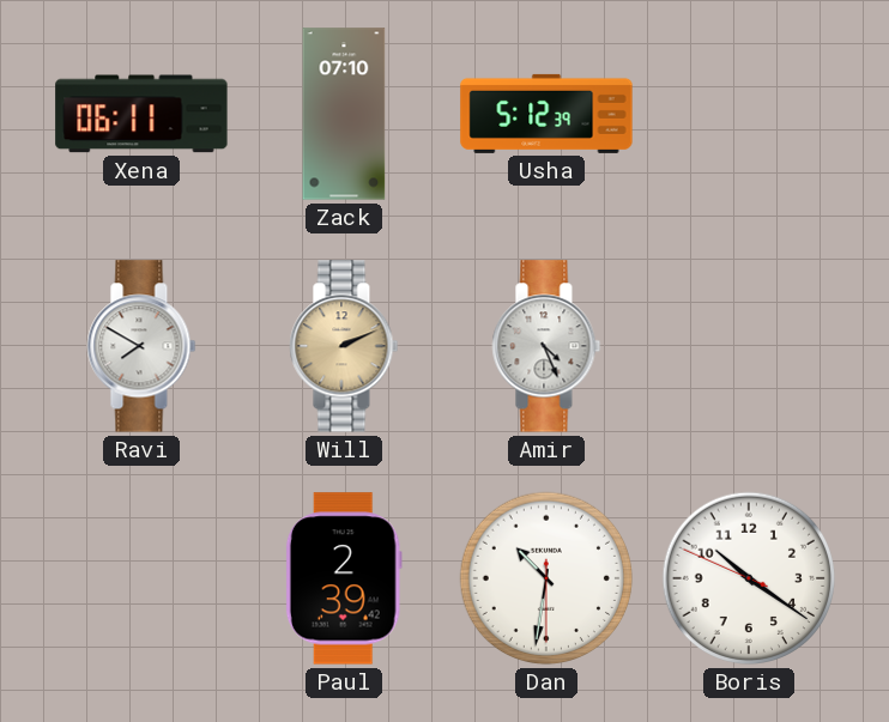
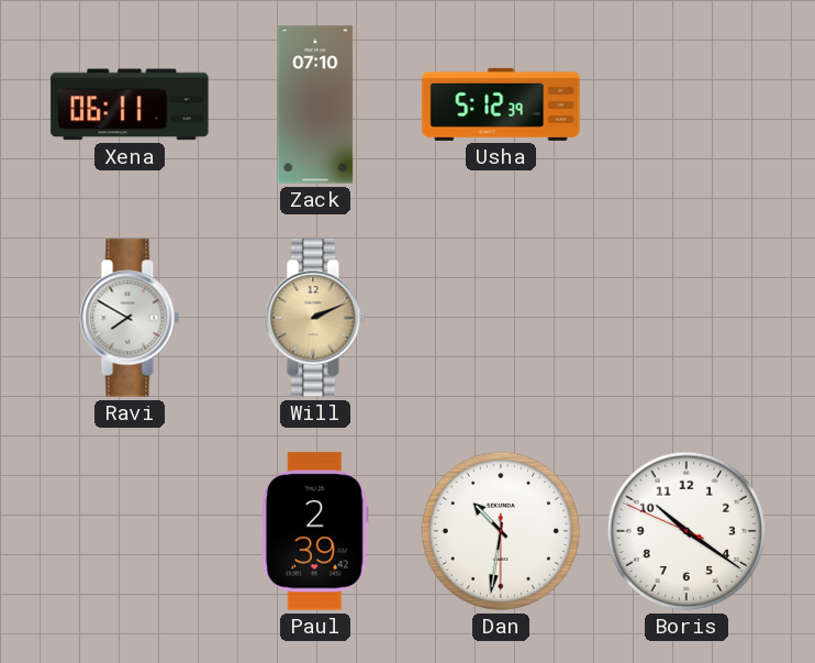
Amir: 4:26 -> none
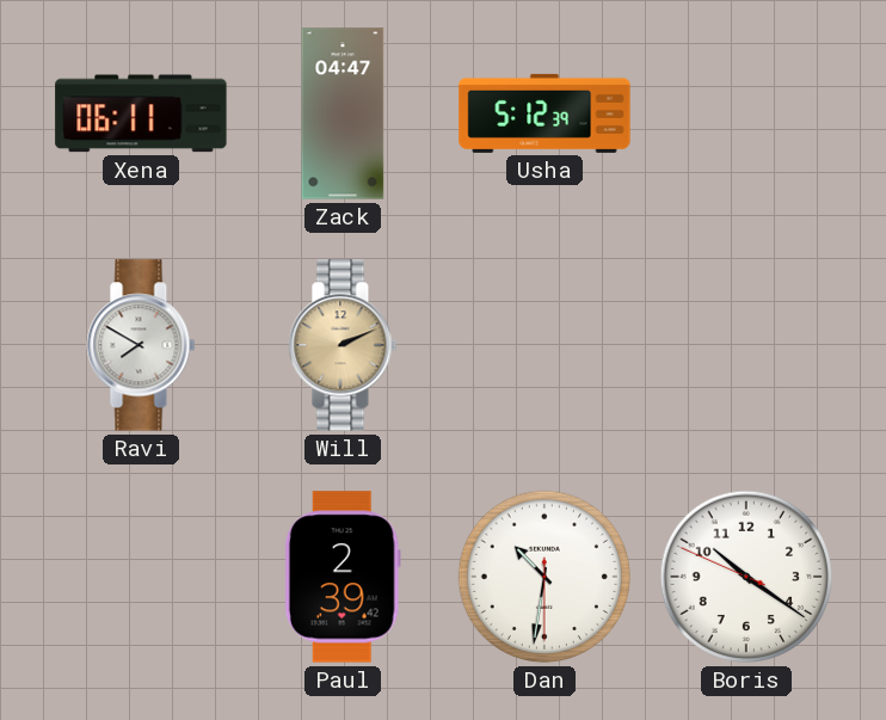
Zack: 07:10 -> 04:47
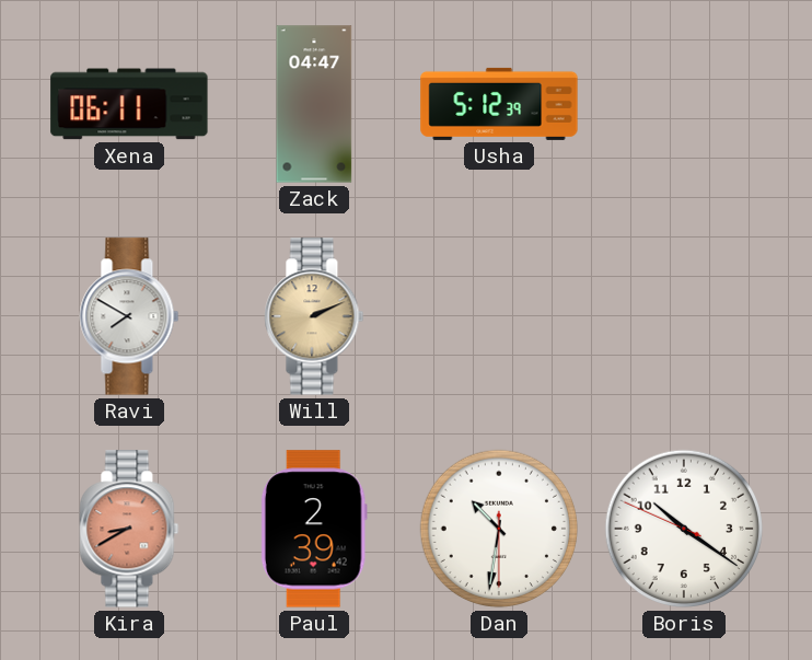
Kira: none -> 8:40
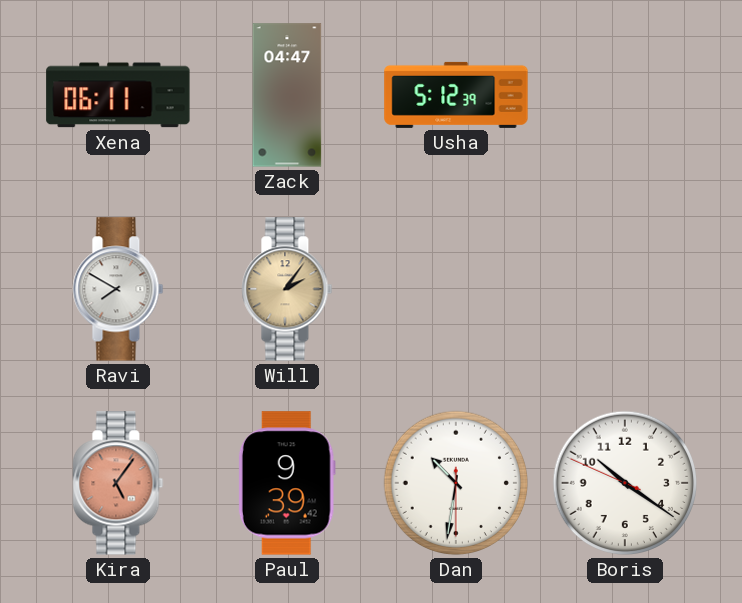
Will: 2:11 -> 2:06
Kira: 8:40 -> 5:06
Paul: 2:39 -> 9:39
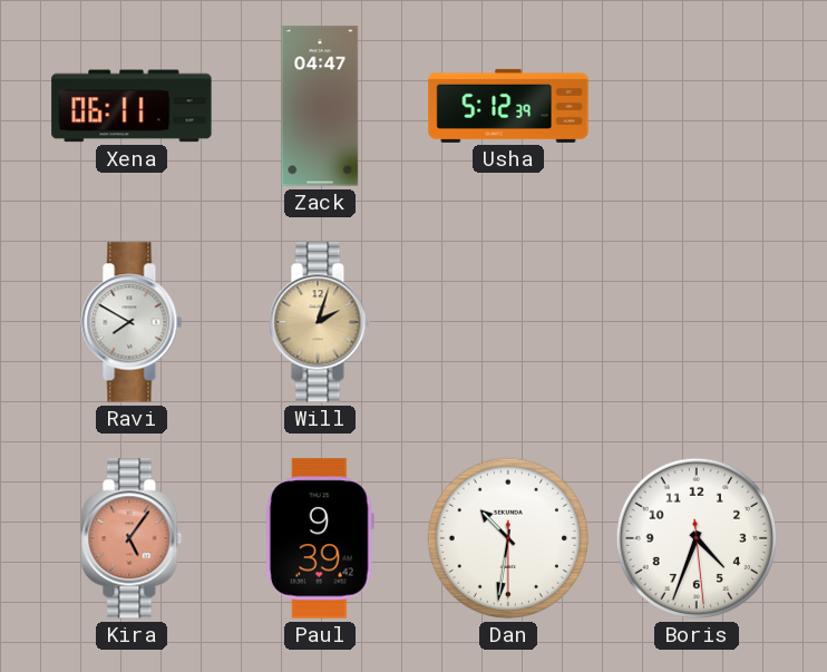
Will: 2:06 -> 2:03
Boris: 10:20 -> 4:33
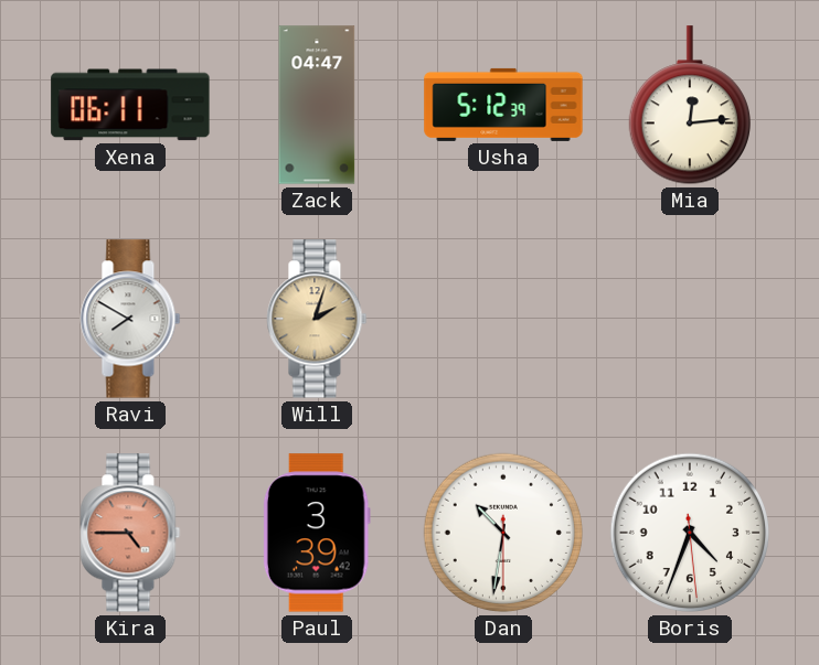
Mia: none -> 12:14
Kira: 5:06 -> 4:45
Paul: 9:39 -> 3:39
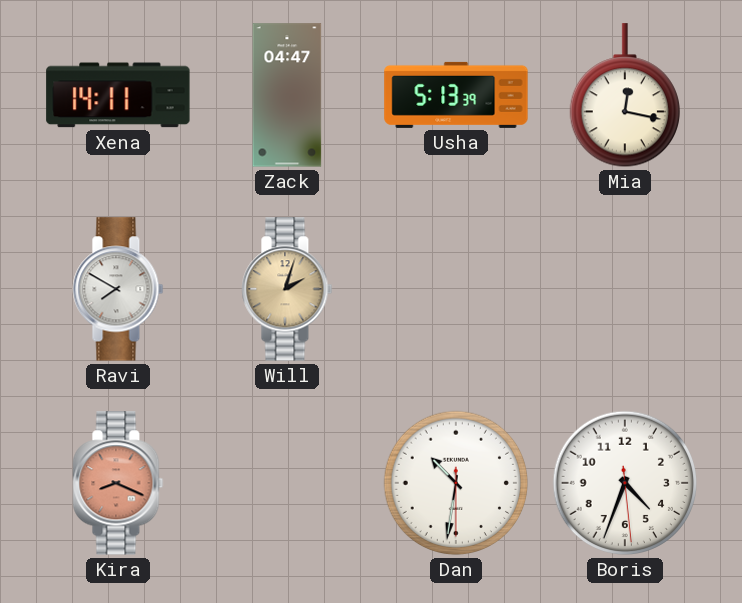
Xena: 06:11 -> 14:11
Usha: 5:12 -> 5:13
Mia: 12:14 -> 12:17
Kira: 4:45 -> 8:19
Paul: 3:39 -> none
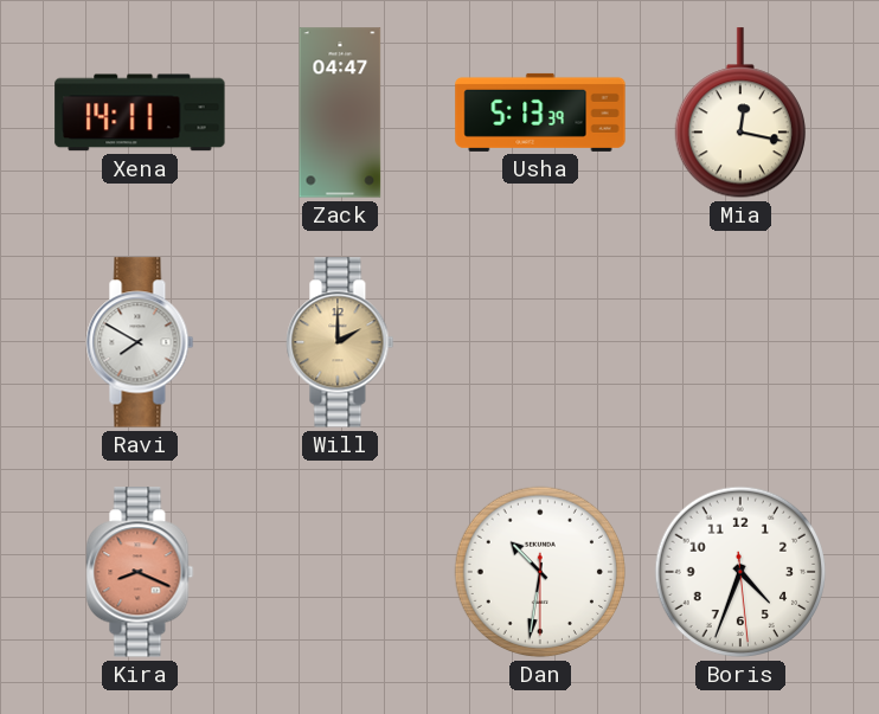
Will: 2:03 -> 2:00
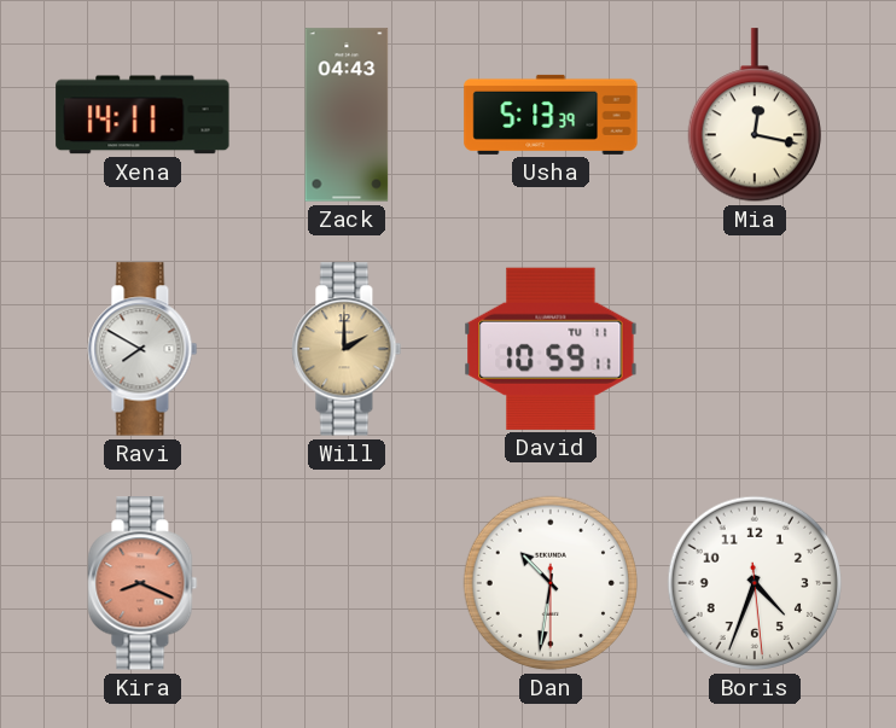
Zack: 04:47 -> 04:43
David: none -> 10:59
